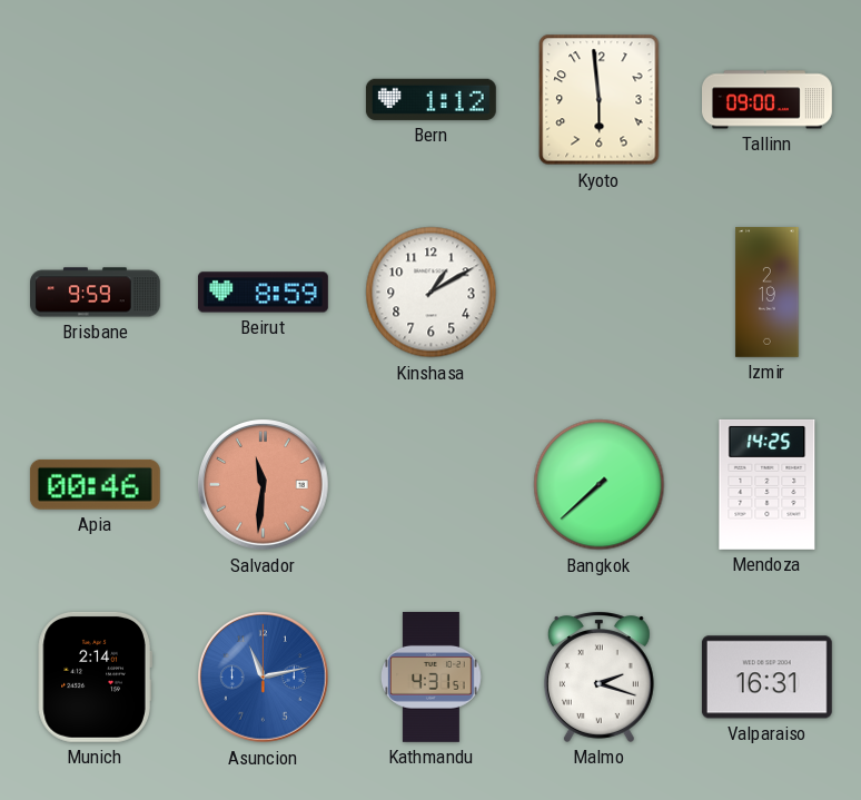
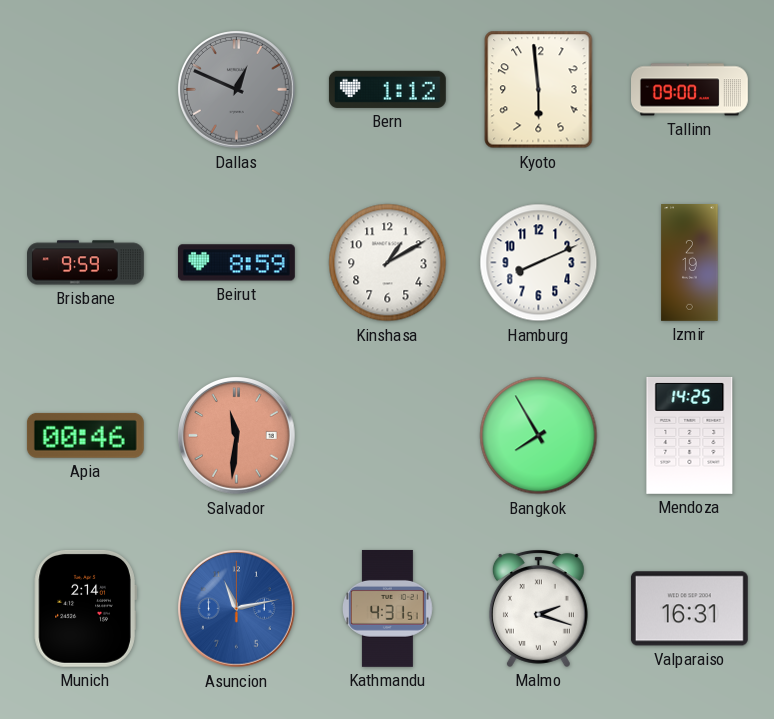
Dallas: none -> 12:49
Hamburg: none -> 8:11
Bangkok: 7:38 -> 7:55
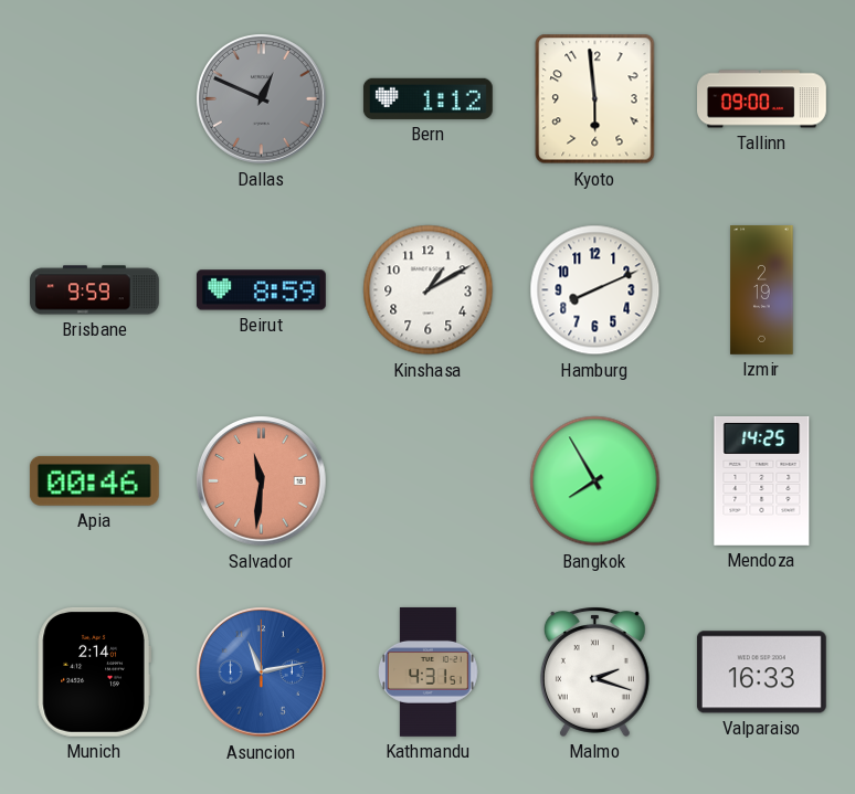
Valparaiso: 16:31 -> 16:33
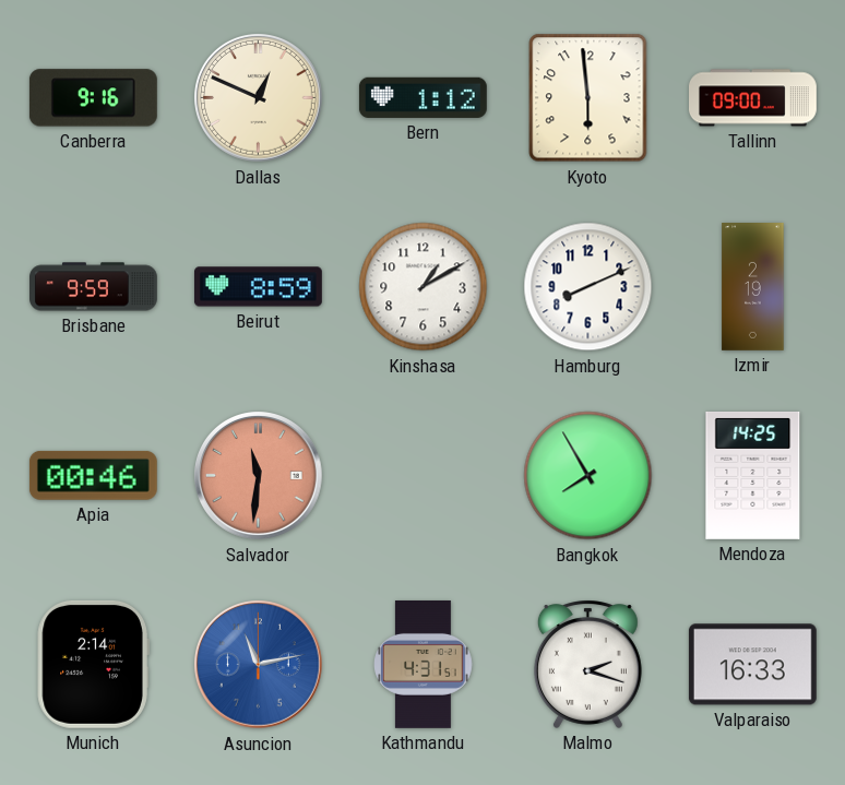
Canberra: none -> 9:16
Dallas dial: grey -> cream
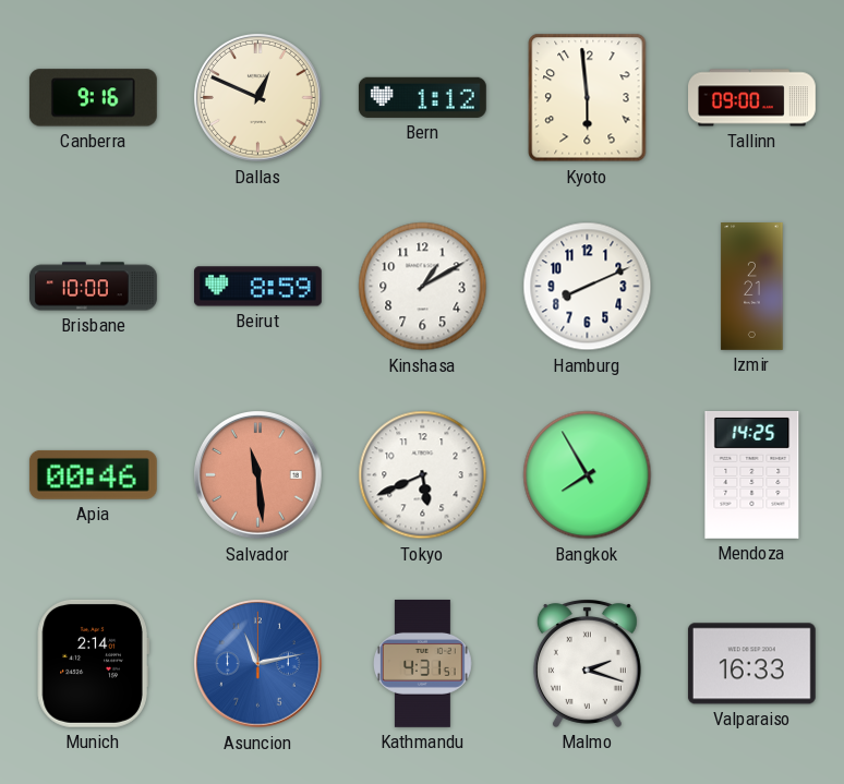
Brisbane: 9:59 -> 10:00
Izmir: 2:19 -> 2:21
Salvador: 11:31 -> 11:29
Tokyo: none -> 5:41
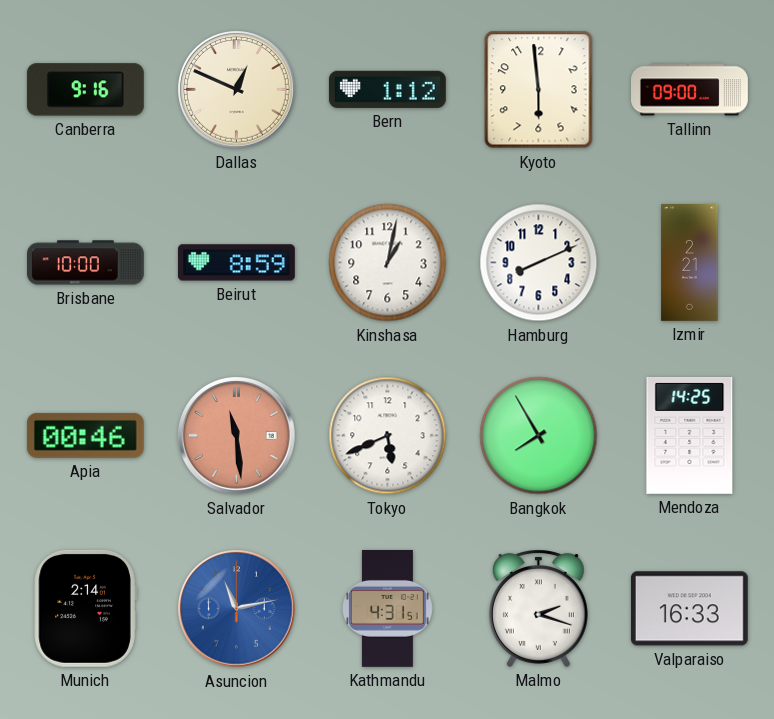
Kinshasa: 1:10 -> 1:02
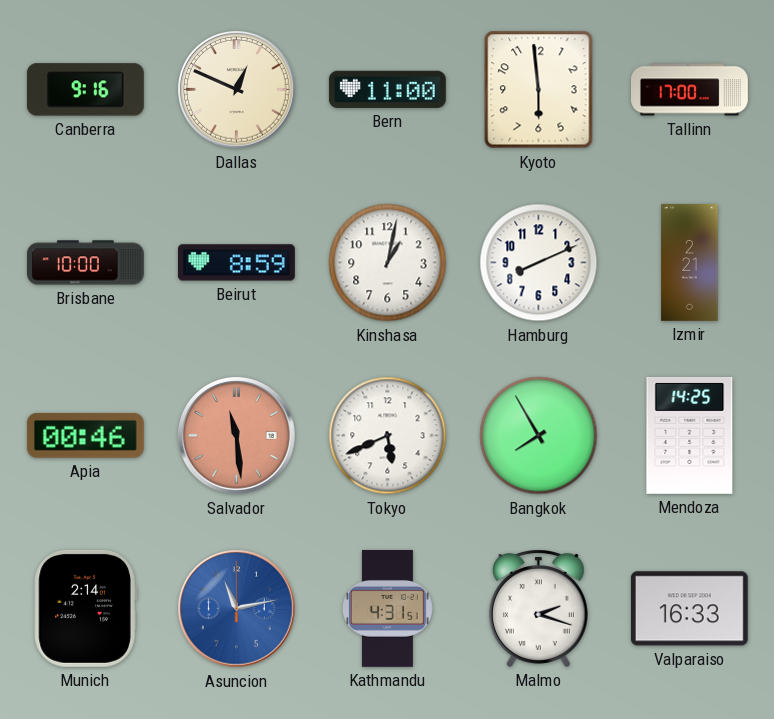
Bern: 1:12 -> 11:00
Tallinn: 09:00 -> 17:00
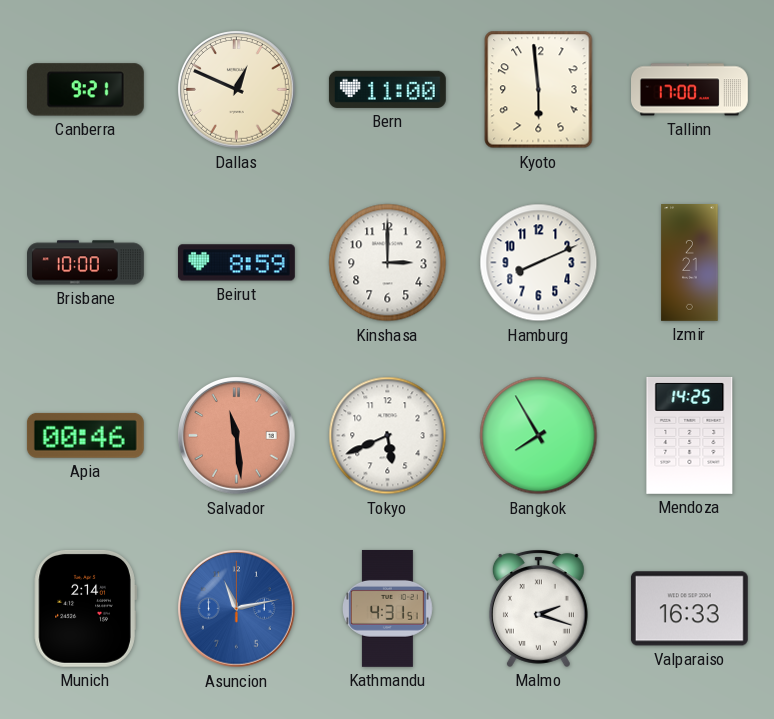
Canberra: 9:16 -> 9:21
Kinshasa: 1:02 -> 3:00
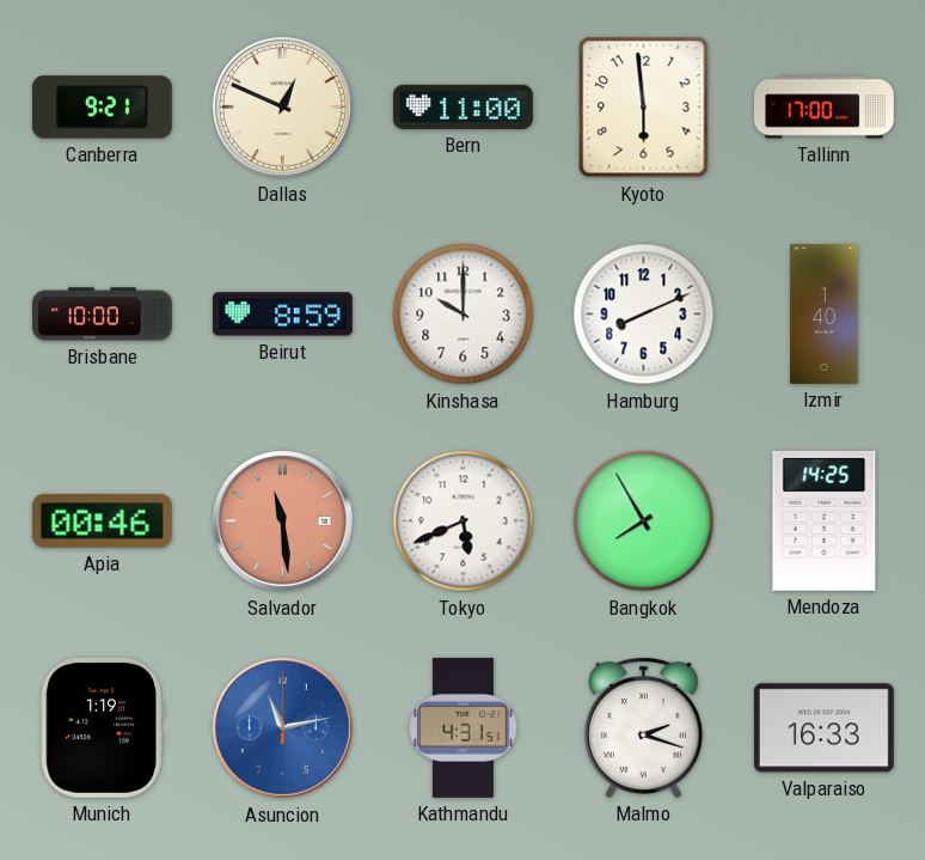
Kinshasa: 3:00 -> 10:00
Izmir: 2:21 -> 1:40
Munich: 2:14 -> 1:19
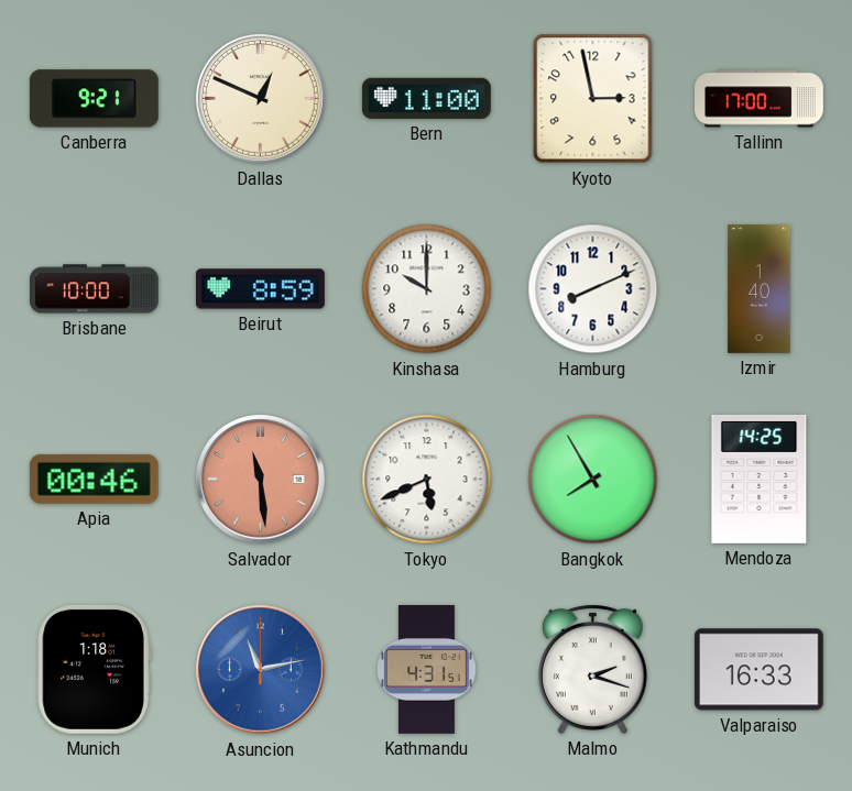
Kyoto: 5:59 -> 2:58
Munich: 1:19 -> 1:18
